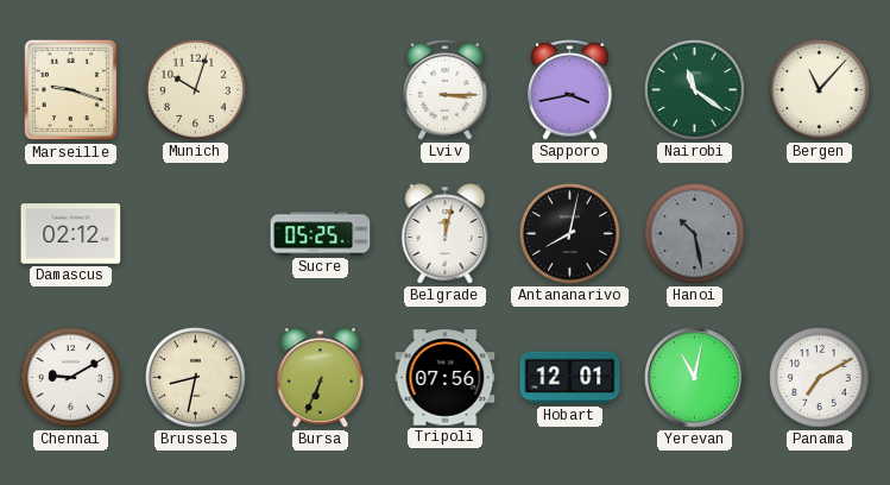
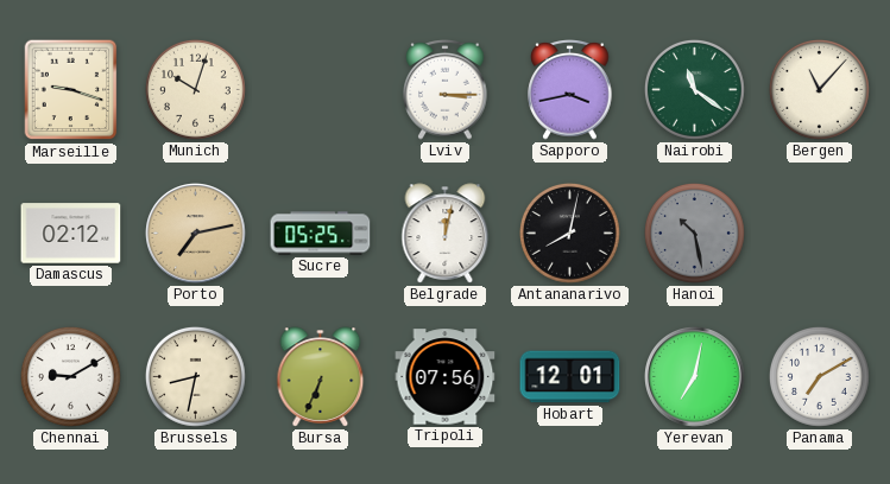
Porto: none -> 7:13
Yerevan: 11:02 -> 7:02
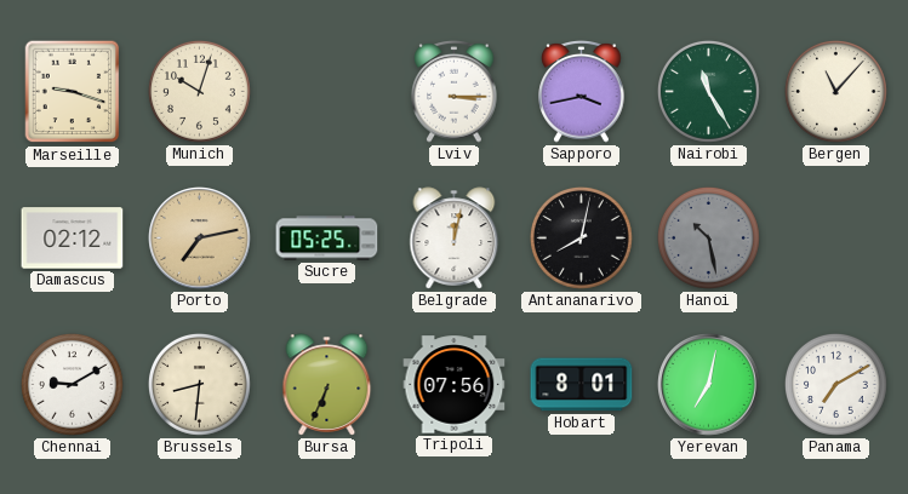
Nairobi: 11:21 -> 11:25
Brussels: 8:32 -> 8:31
Hobart: 12:01 -> 8:01
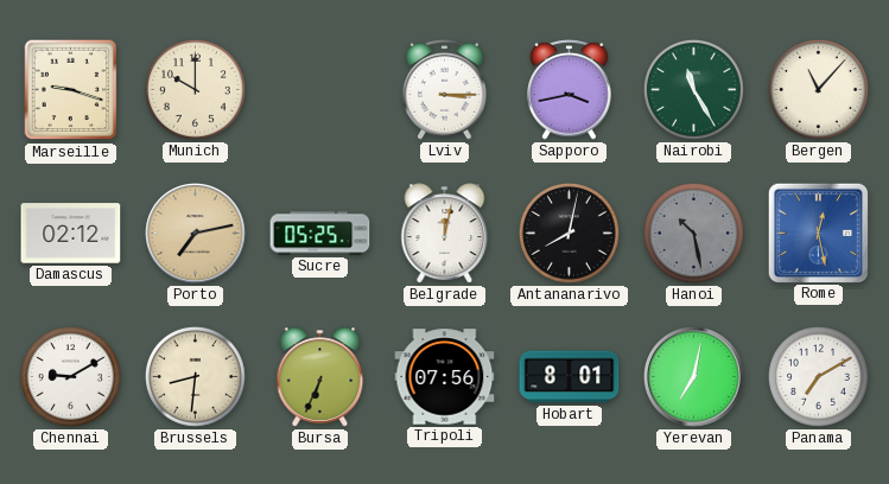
Munich: 10:03 -> 10:00
Rome: none -> 12:28
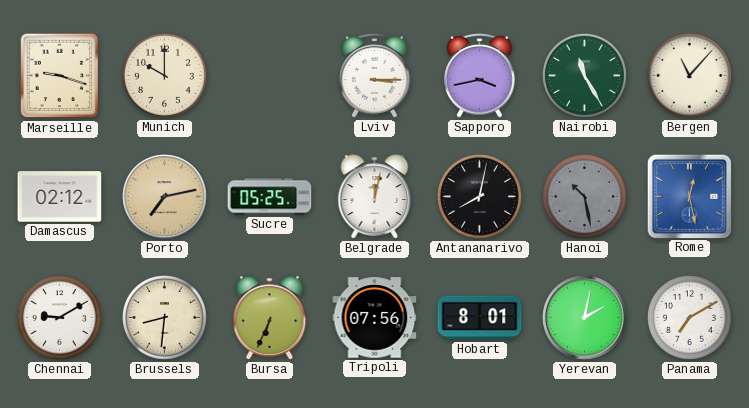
Yerevan: 7:02 -> 2:02
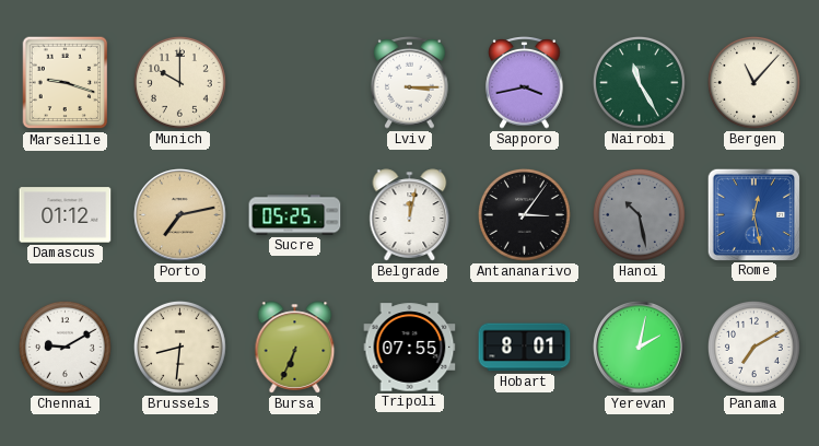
Damascus: 02:12 -> 01:12
Antananarivo: 8:02 -> 3:06
Tripoli: 07:56 -> 07:55
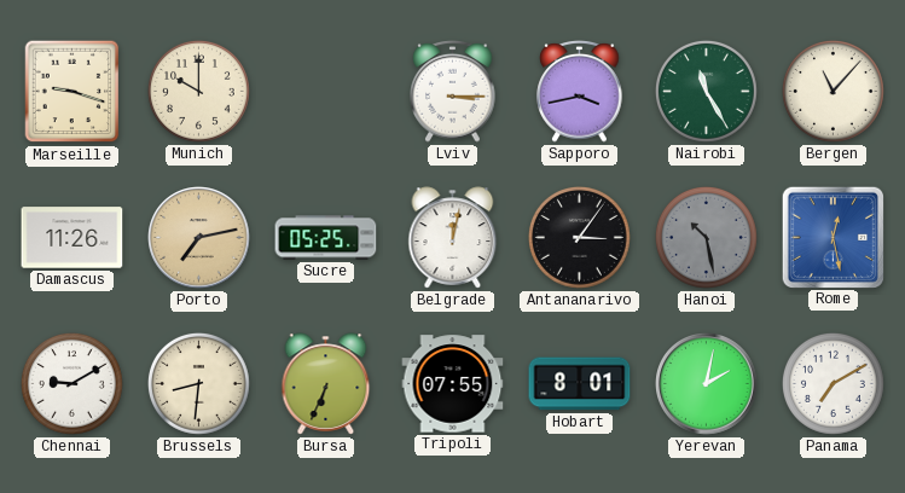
Damascus: 01:12 -> 11:26
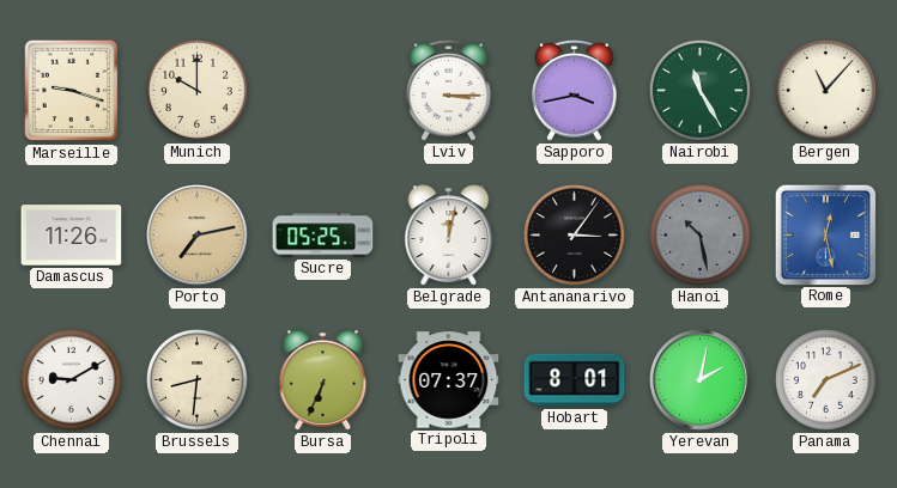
Tripoli: 07:55 -> 07:37
Panama: 7:10 -> 7:11
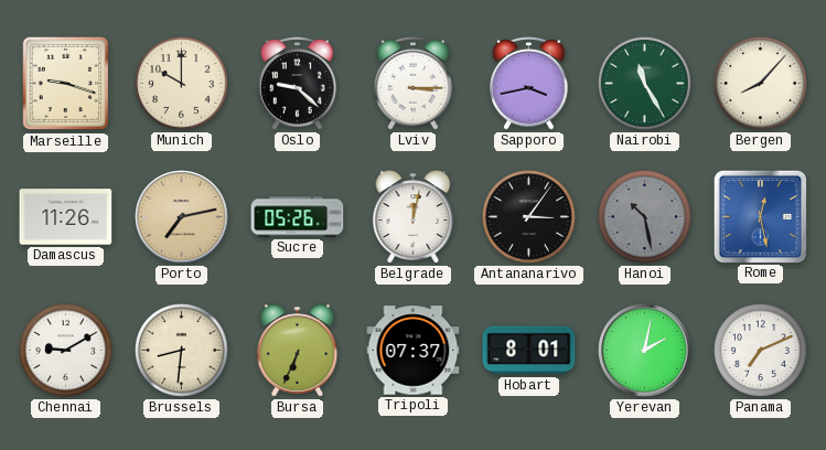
Oslo: none -> 9:22
Bergen: 11:07 -> 8:07
Sucre: 05:25 -> 05:26
